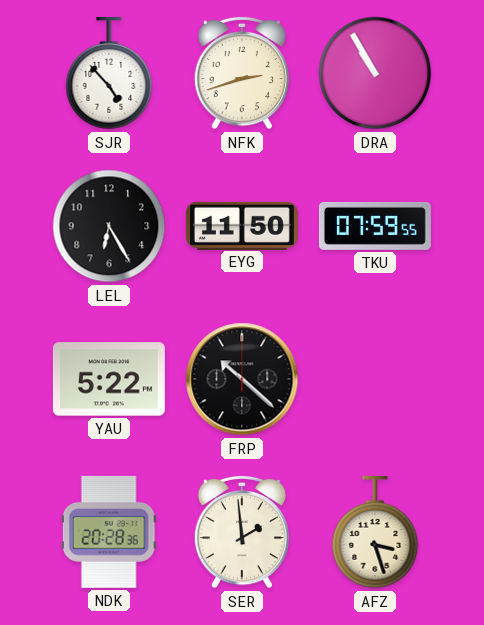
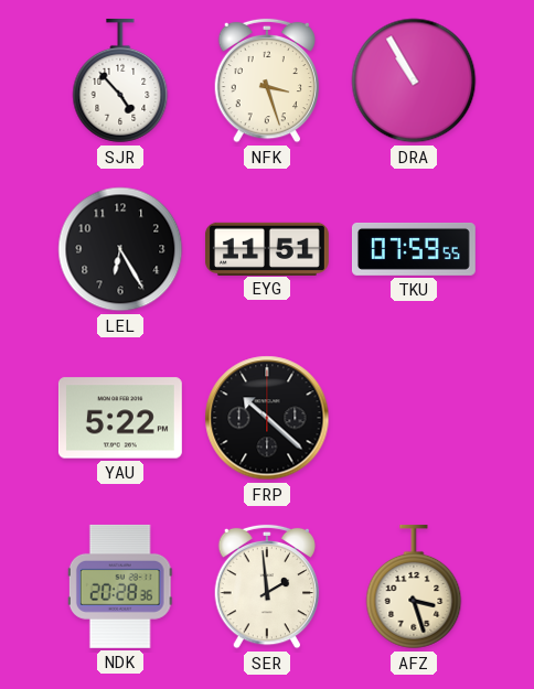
NFK: 2:42 -> 3:27
EYG: 11:50 -> 11:51
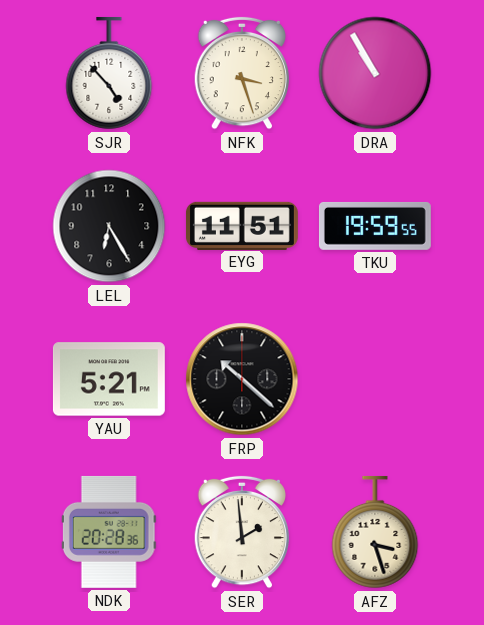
TKU: 07:59 -> 19:59
YAU: 5:22 -> 5:21
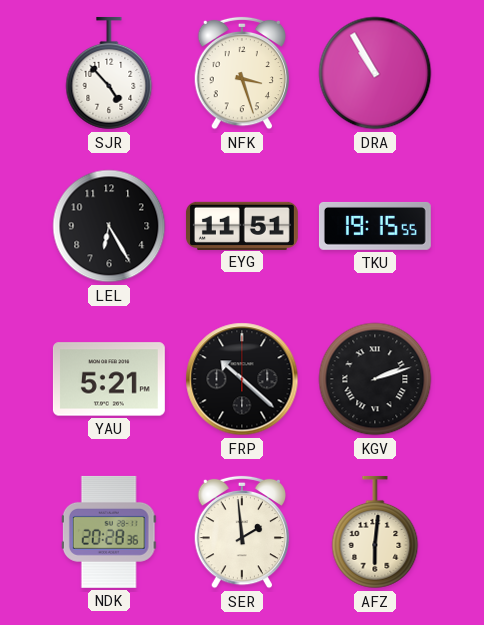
TKU: 19:59 -> 19:15
KGV: none -> 2:12
AFZ: 3:27 -> 6:01
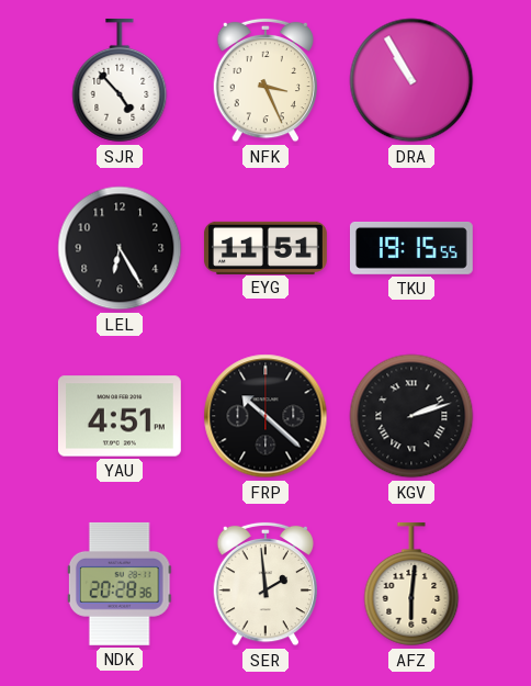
NFK: 3:27 -> 3:26
YAU: 5:21 -> 4:51
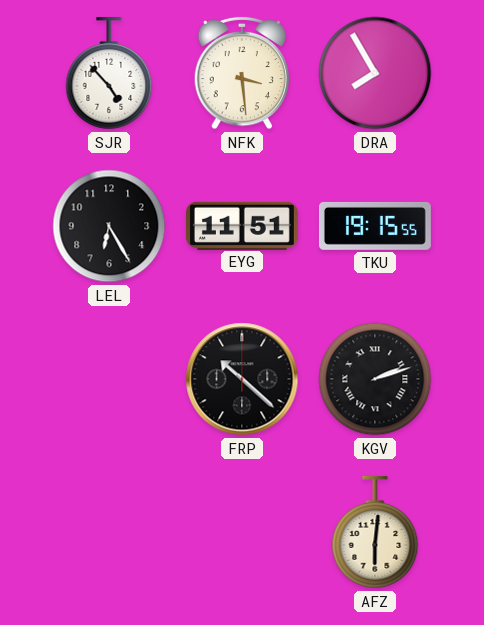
NFK: 3:26 -> 3:29
DRA: 10:55 -> 7:55
YAU: 4:51 -> none
NDK: 20:28 -> none
SER: 1:59 -> none
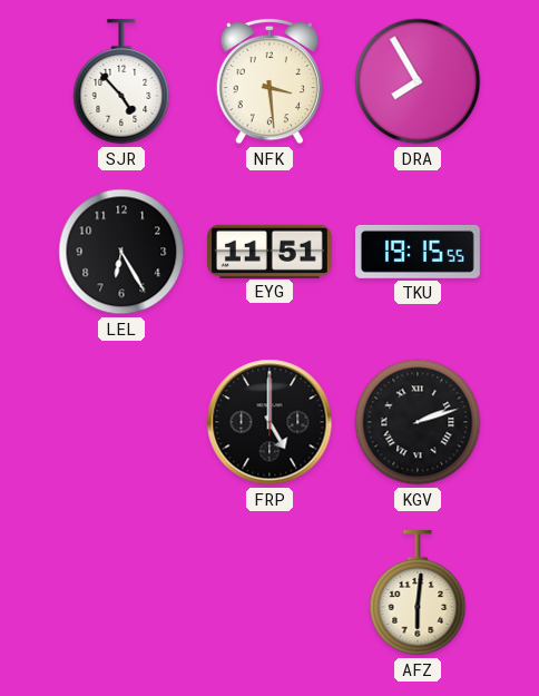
FRP: 10:22 -> 5:00
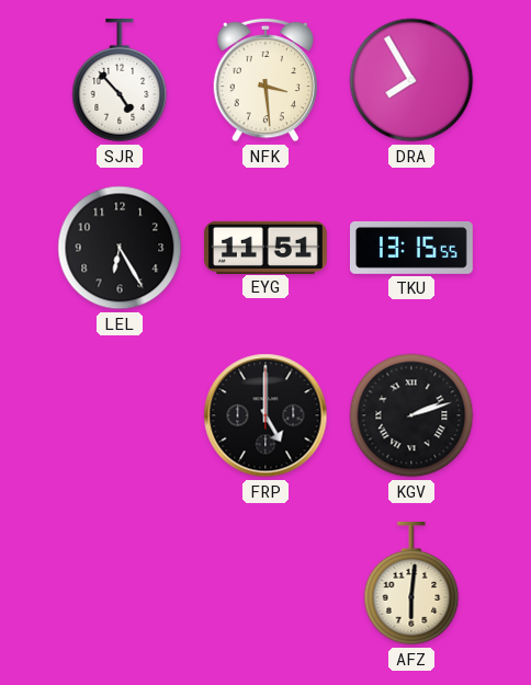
TKU: 19:15 -> 13:15
